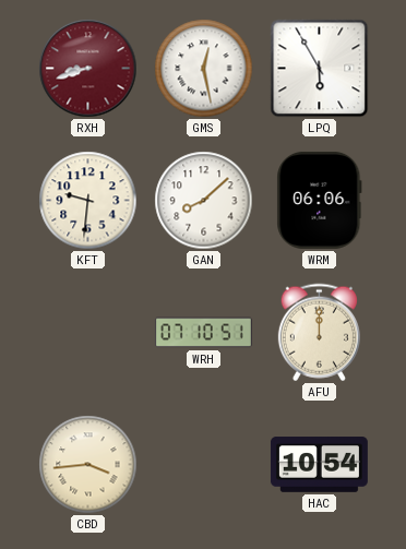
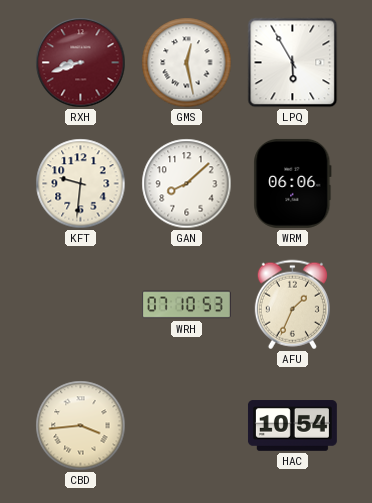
WRH: 07:10:51 -> 07:10:53
AFU: 12:00 -> 1:34
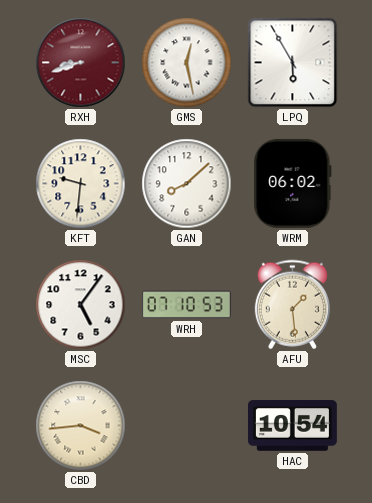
WRM: 06:06 -> 06:02
MSC: none -> 5:06
AFU: 1:34 -> 1:29
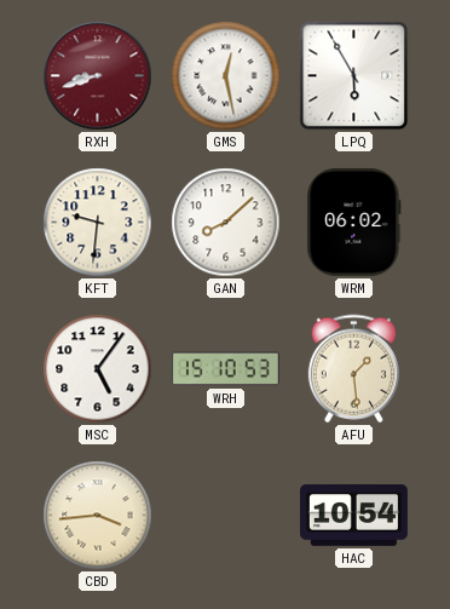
WRH: 07:10 -> 15:10
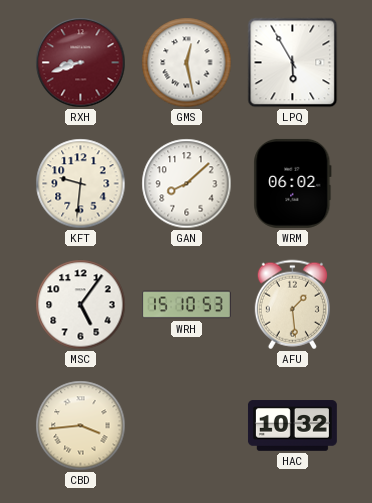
HAC: 10:54 -> 10:32
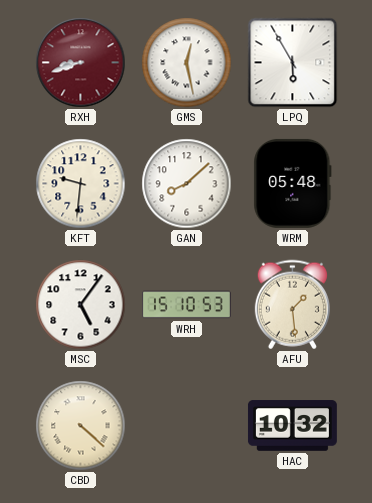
WRM: 06:02 -> 05:48
CBD: 3:44 -> 4:22
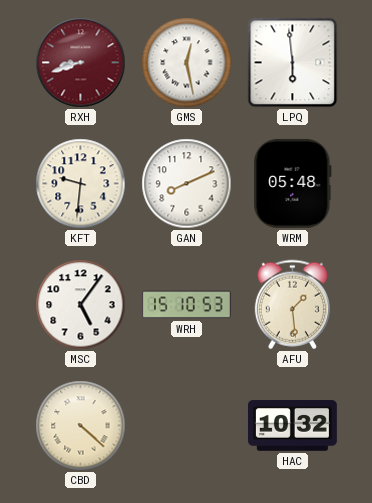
LPQ: 5:55 -> 5:59
GAN: 8:08 -> 8:11
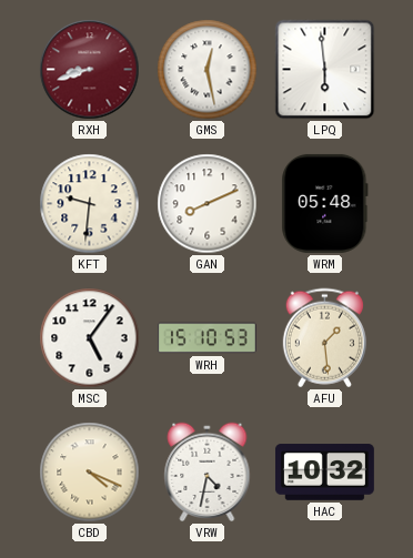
CBD: 4:22 -> 4:19
VRW: none -> 4:32
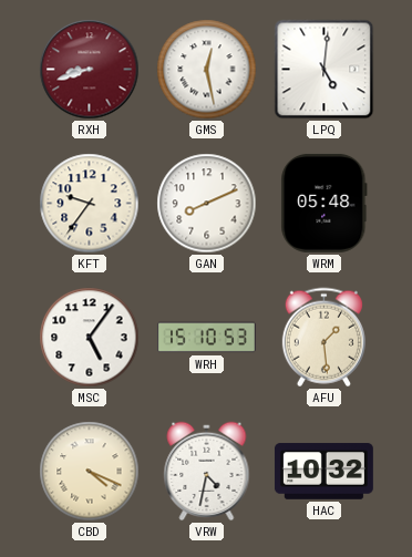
LPQ: 5:59 -> 5:01
KFT: 9:31 -> 9:36
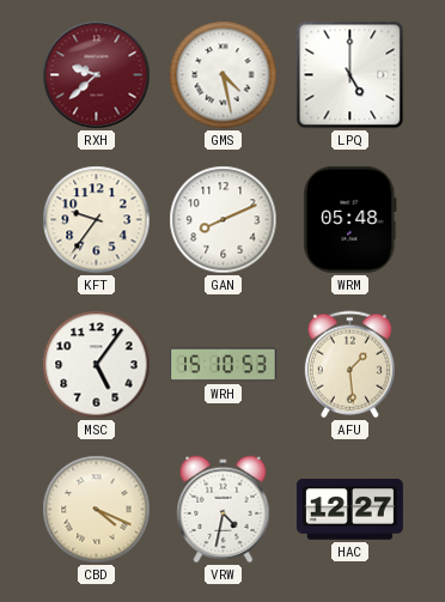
RXH: 8:42 -> 9:38
GMS: 12:28 -> 4:28
LPQ: 5:01 -> 5:00
HAC: 10:32 -> 12:27
